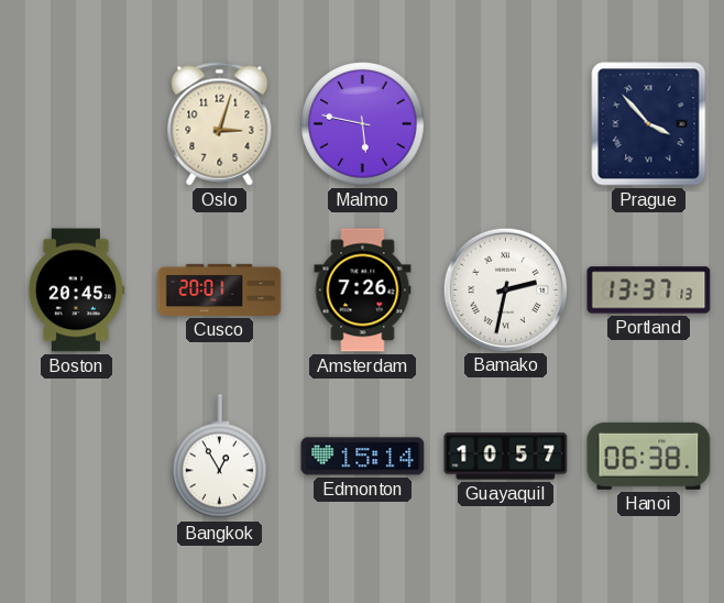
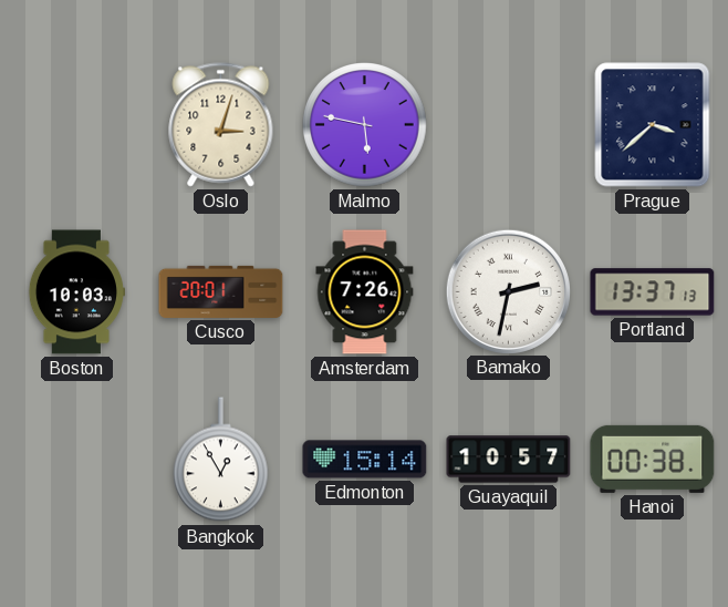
Prague: 3:53 -> 3:38
Boston: 20:45 -> 10:03
Hanoi: 06:38 -> 00:38
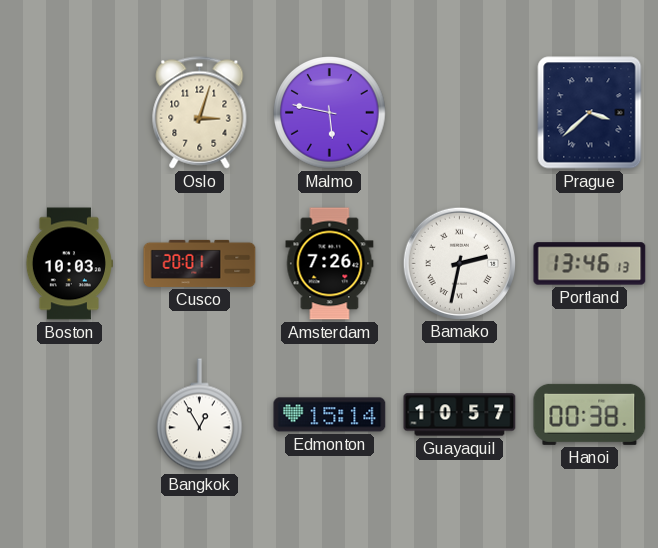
Portland: 13:37 -> 13:46
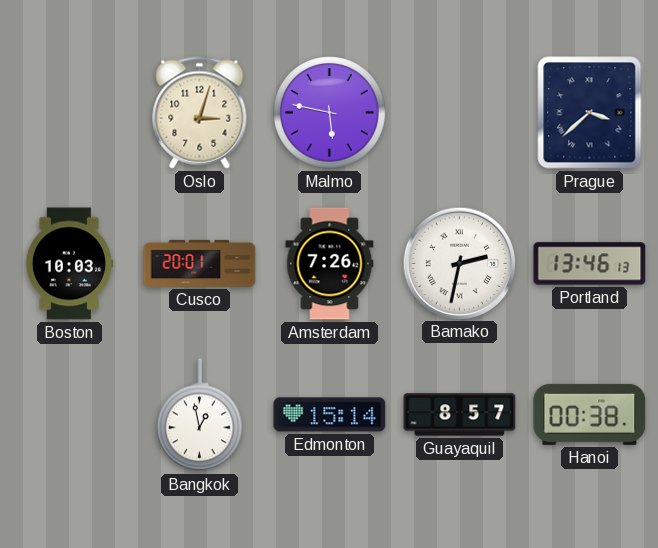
Bangkok: 12:55 -> 12:58
Guayaquil: 10:57 -> 8:57
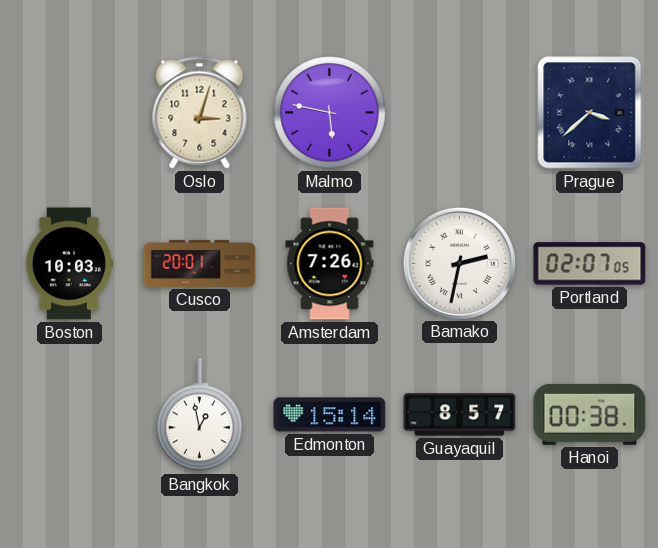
Portland: 13:46 -> 02:07
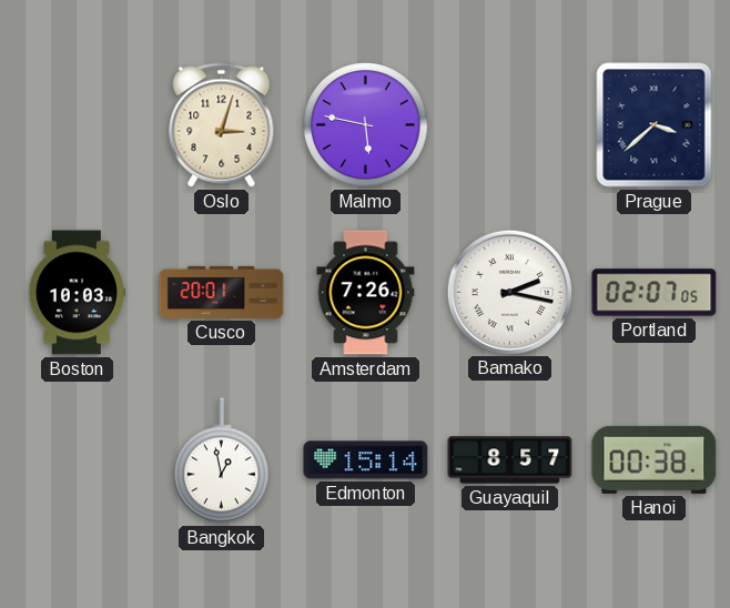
Bamako: 2:32 -> 2:17
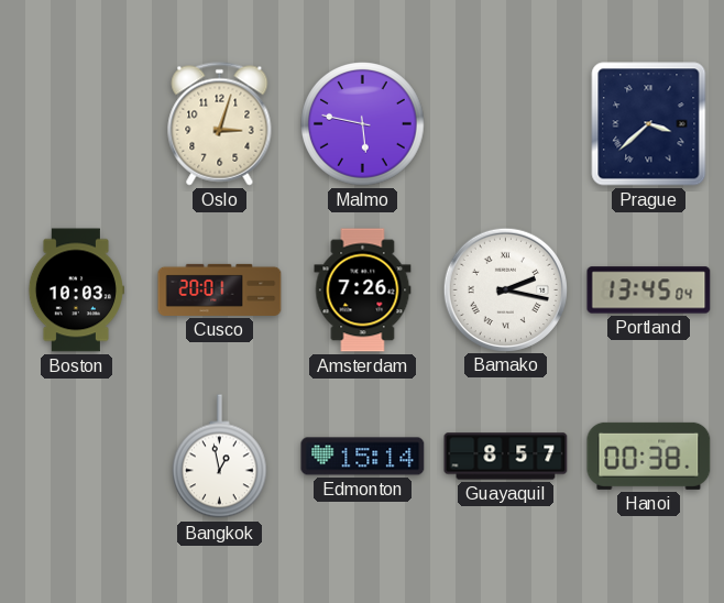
Portland: 02:07 -> 13:45
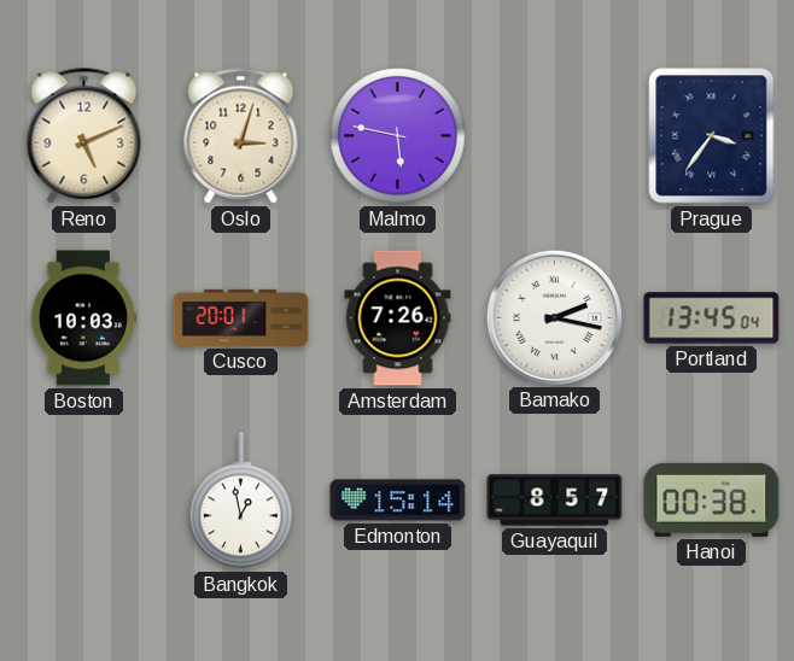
Reno: none -> 5:11
Prague: 3:38 -> 3:36
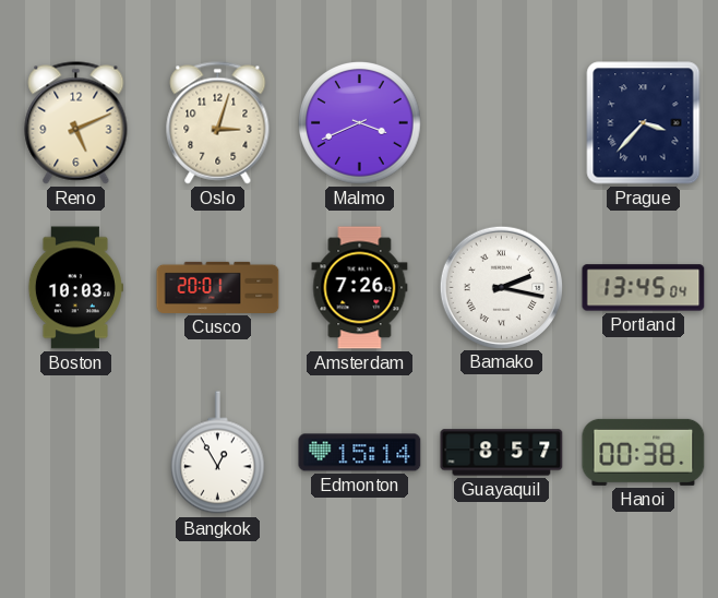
Malmo: 5:47 -> 3:41
Prague: 3:36 -> 3:37
Bangkok: 12:58 -> 12:55
